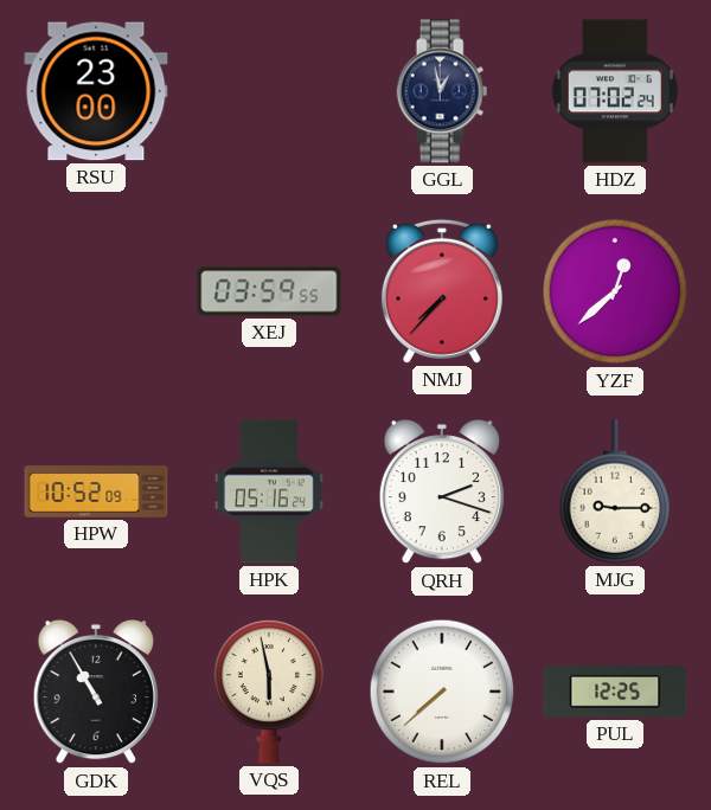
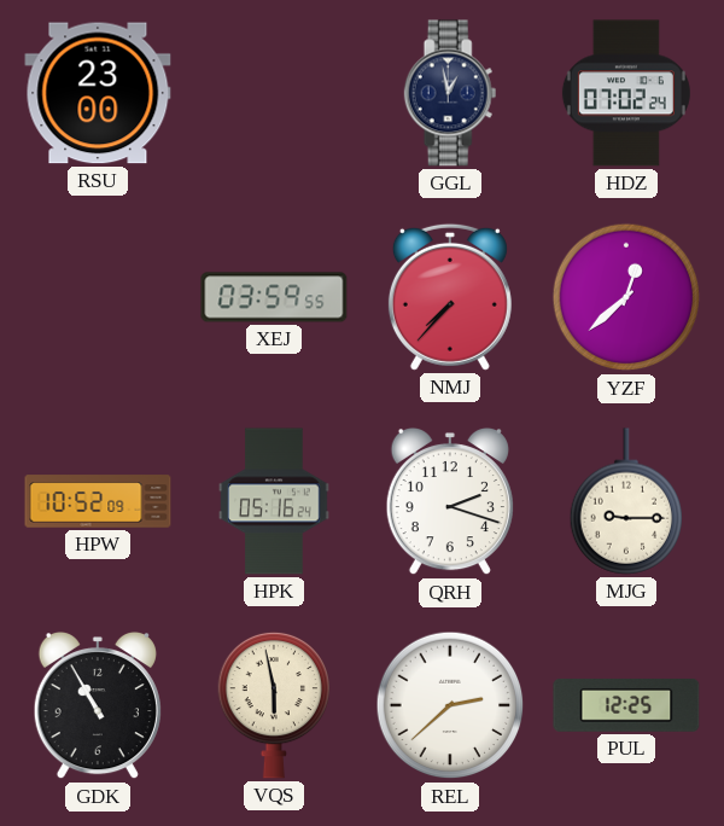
REL: 7:38 -> 2:38
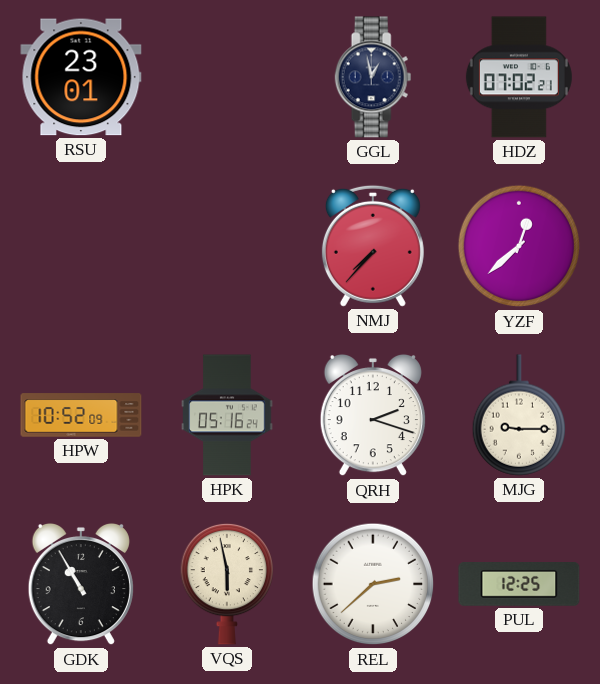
RSU: 23:00 -> 23:01
HDZ: 07:02:24 -> 07:02:21
XEJ: 03:59 -> none
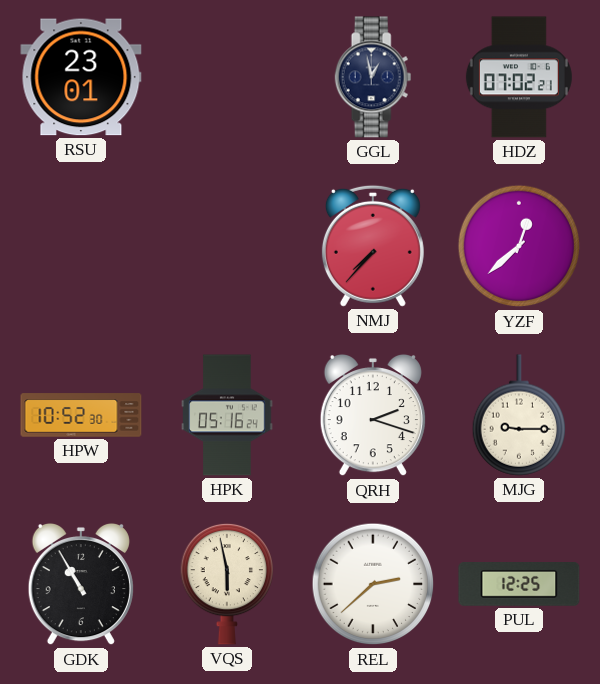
HPW: 10:52:09 -> 10:52:30
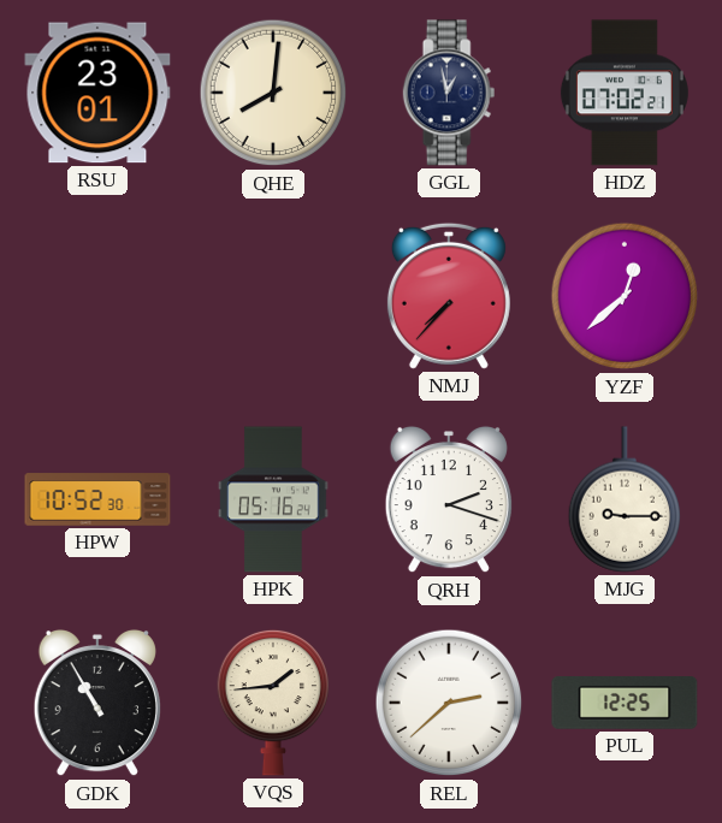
QHE: none -> 8:01
VQS: 5:58 -> 1:44
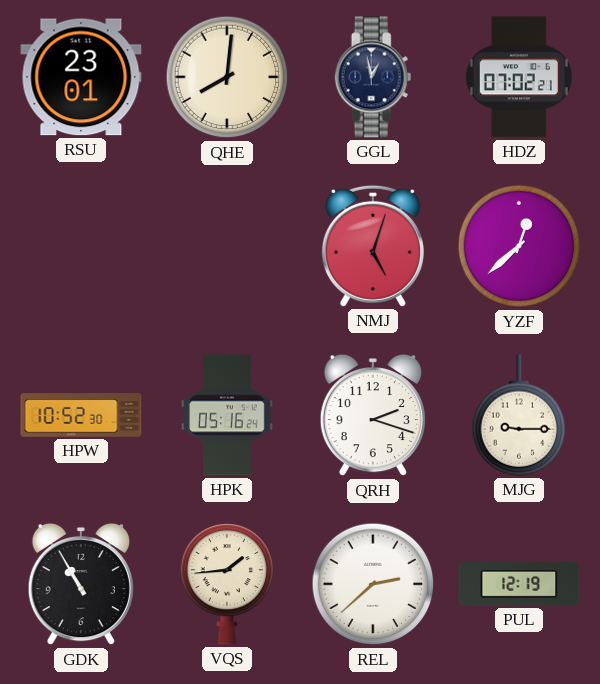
NMJ: 7:37 -> 5:03
PUL: 12:25 -> 12:19
